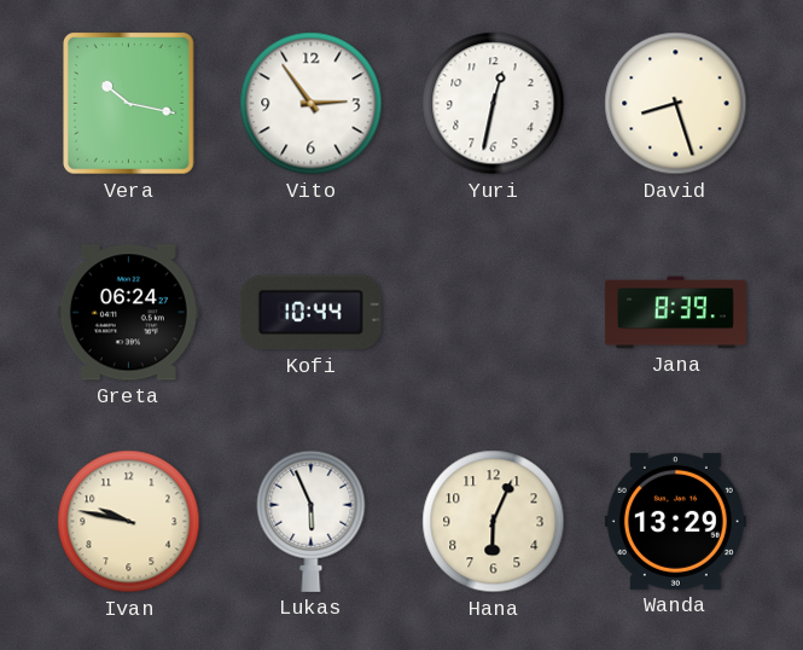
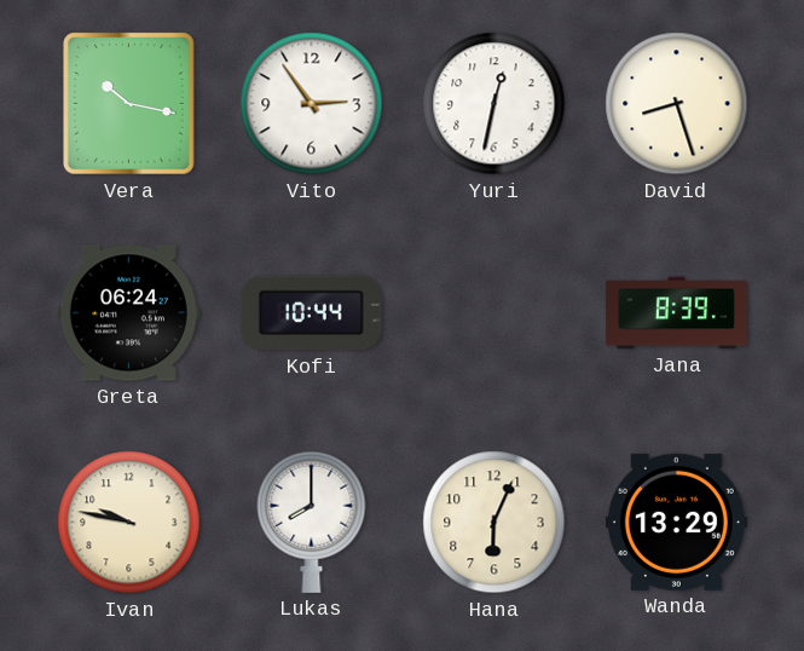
Lukas: 5:56 -> 8:00
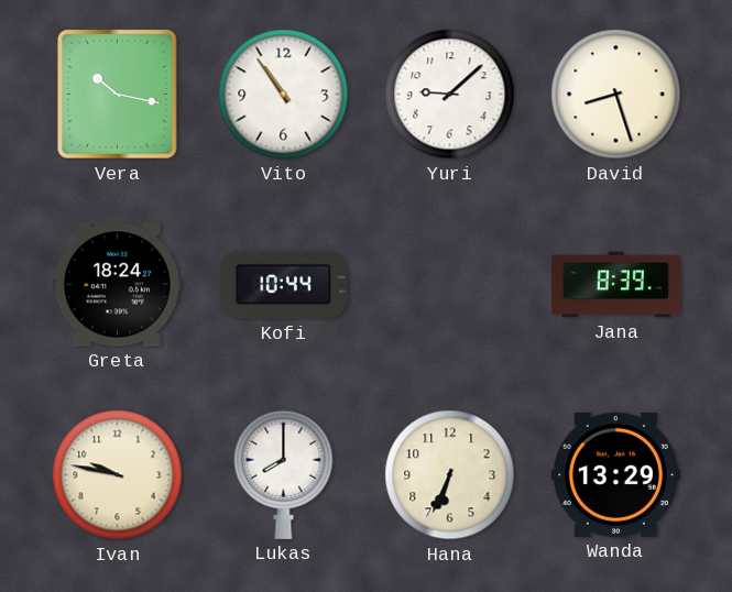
Vito: 2:54 -> 10:54
Yuri: 12:32 -> 9:08
Greta: 06:24 -> 18:24
Hana: 6:04 -> 6:34
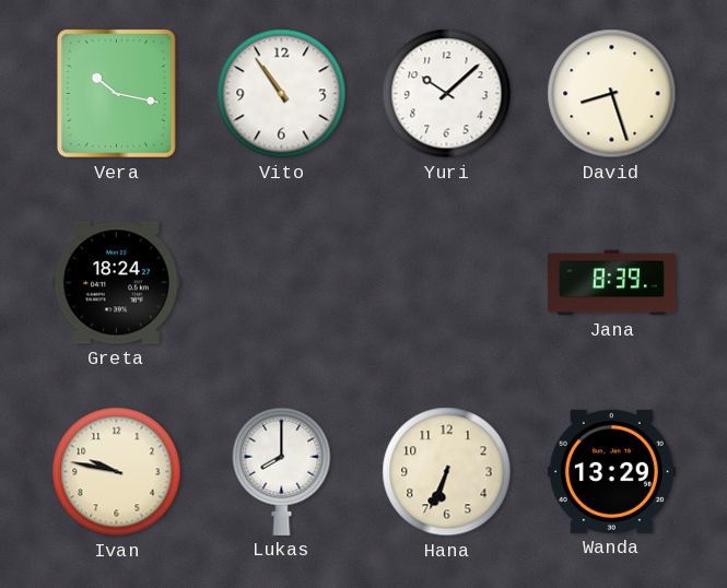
Yuri: 9:08 -> 10:08
Kofi: 10:44 -> none
